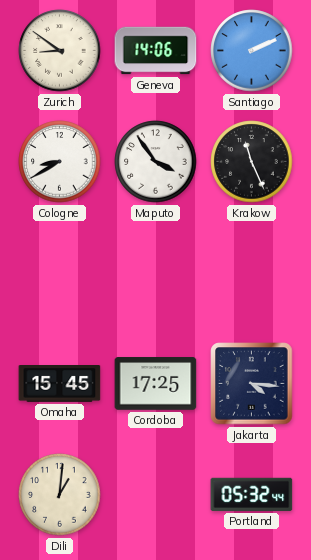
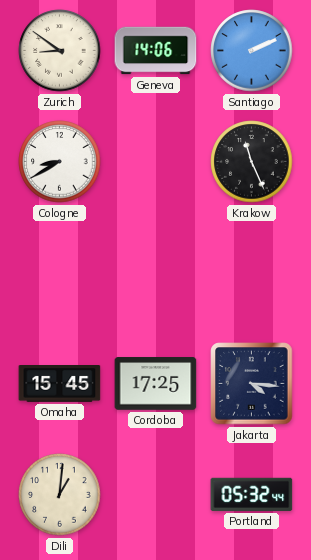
Maputo: 3:54 -> none
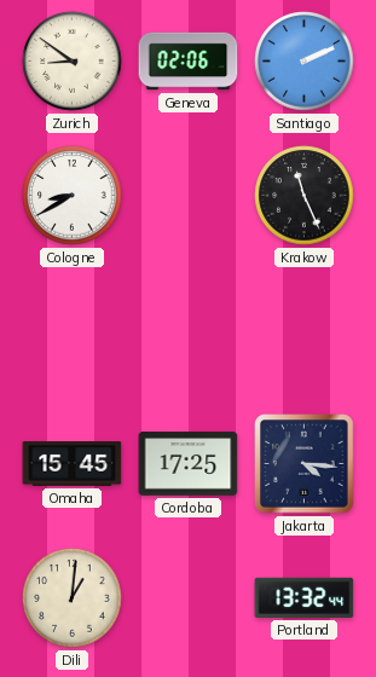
Geneva: 14:06 -> 02:06
Portland: 05:32 -> 13:32
